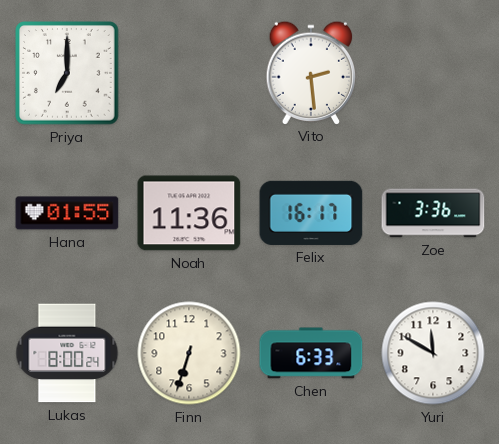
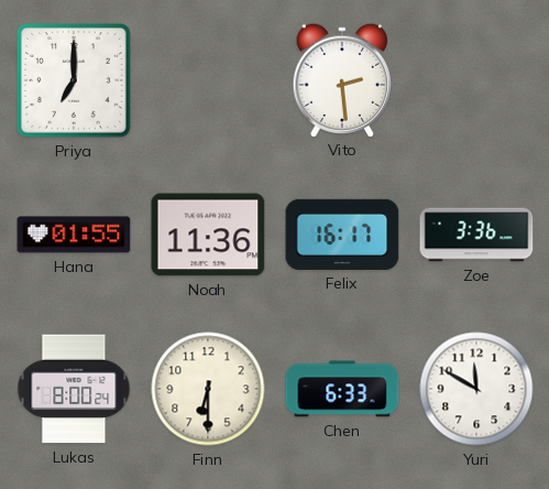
Finn: 6:33 -> 6:30
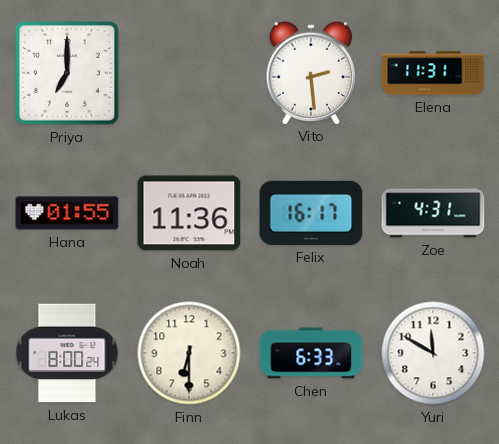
Elena: none -> 11:31
Zoe: 3:36 -> 4:31
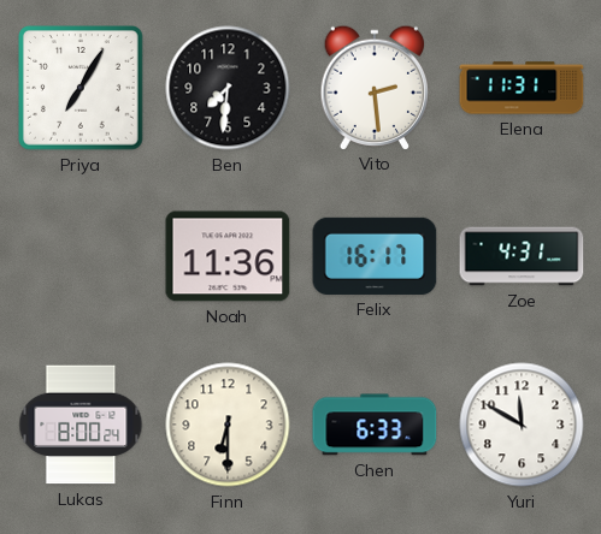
Priya: 7:00 -> 7:05
Ben: none -> 7:31
Hana: 01:55 -> none
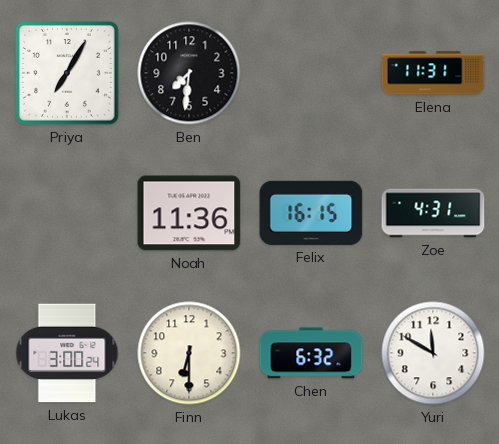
Vito: 2:29 -> none
Felix: 16:17 -> 16:15
Lukas: 8:00 -> 3:00
Chen: 6:33 -> 6:32
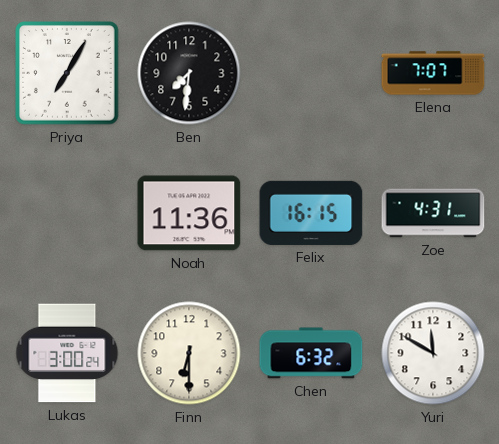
Elena: 11:31 -> 7:07
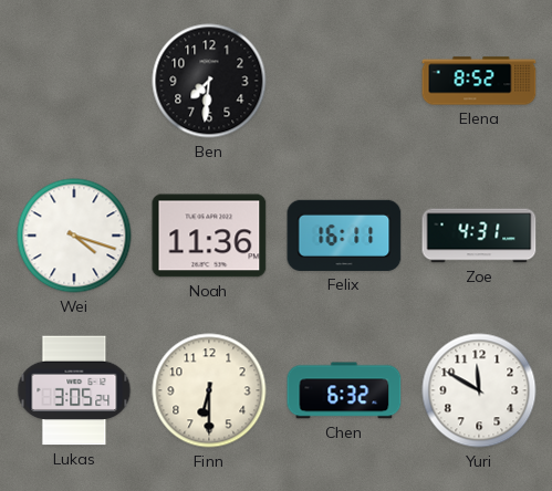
Priya: 7:05 -> none
Elena: 7:07 -> 8:52
Wei: none -> 4:18
Felix: 16:15 -> 16:11
Lukas: 3:00 -> 3:05
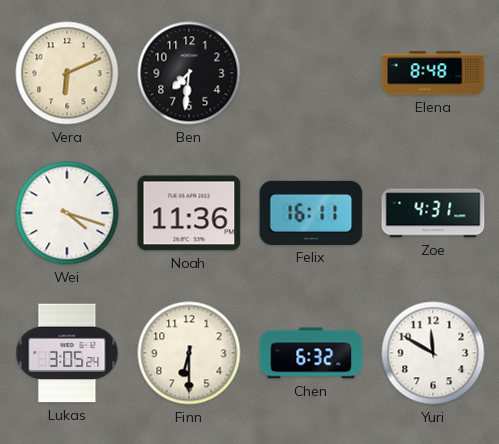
Vera: none -> 6:11
Elena: 8:52 -> 8:48
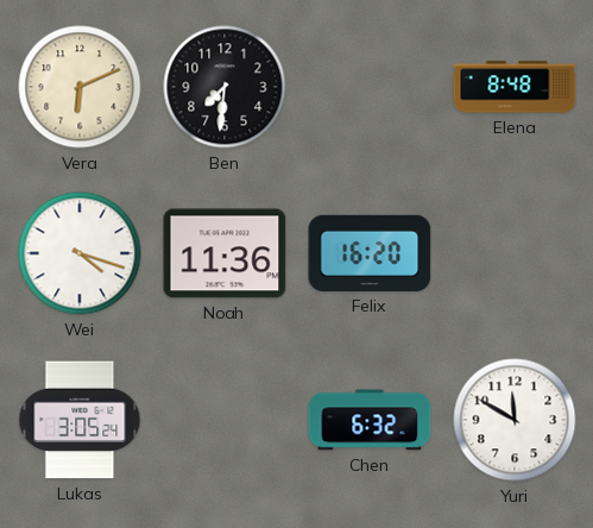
Felix: 16:11 -> 16:20
Zoe: 4:31 -> none
Finn: 6:30 -> none
